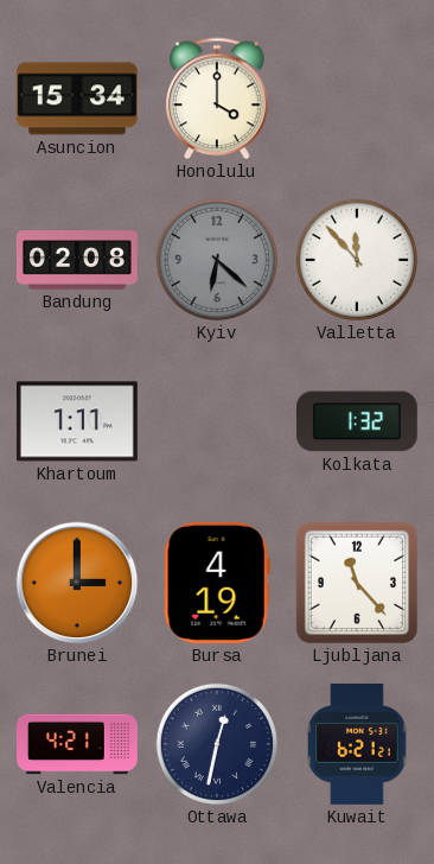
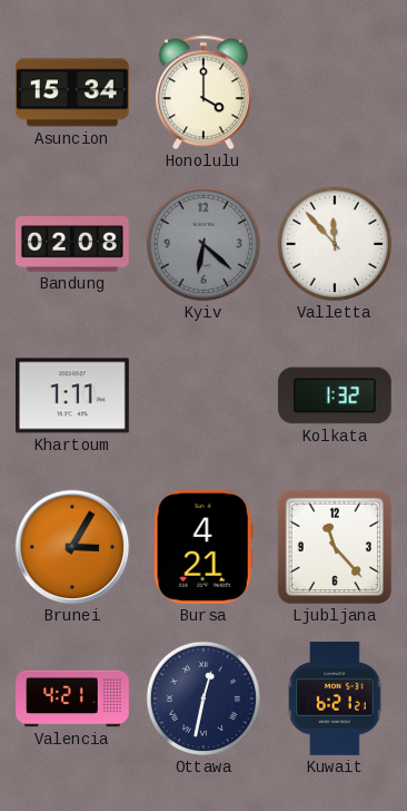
Brunei: 3:00 -> 3:05
Bursa: 4:19 -> 4:21
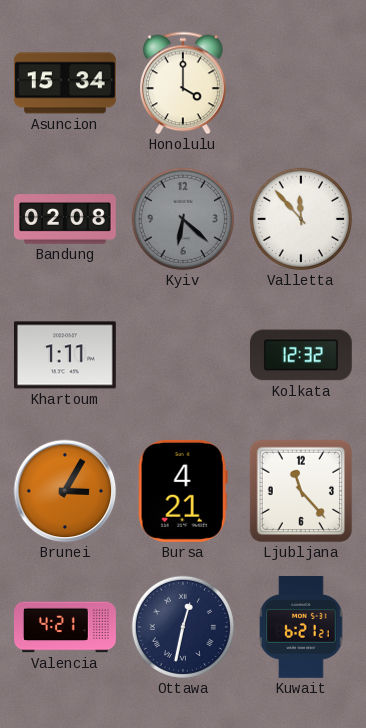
Kolkata: 1:32 -> 12:32
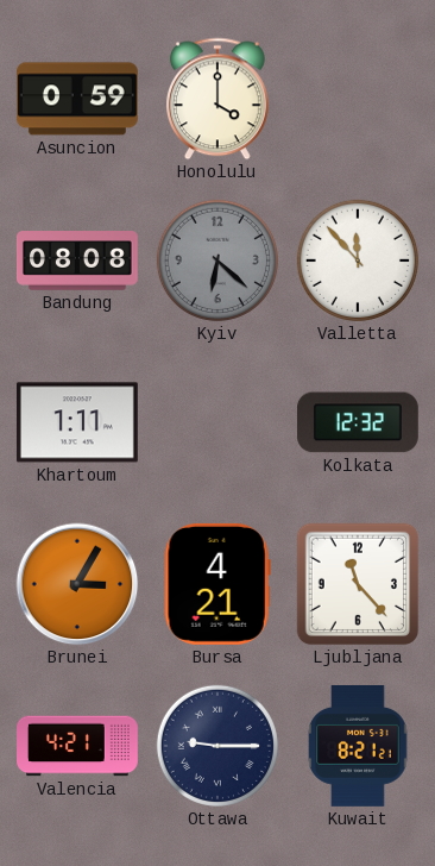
Asuncion: 15:34 -> 0:59
Bandung: 02:08 -> 08:08
Ottawa: 12:32 -> 9:15
Kuwait: 6:21 -> 8:21
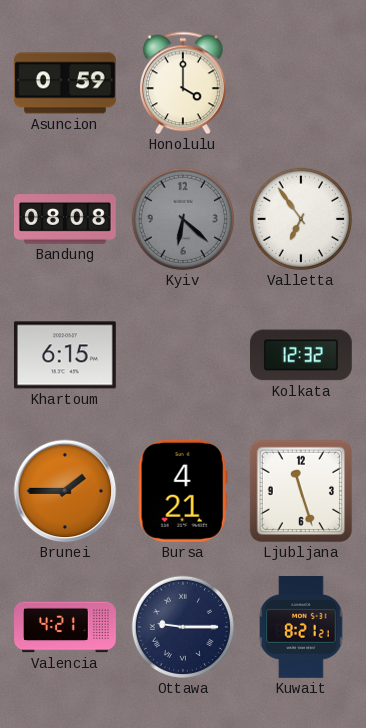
Valletta: 11:53 -> 6:54
Khartoum: 1:11 -> 6:15
Brunei: 3:05 -> 1:45
Ljubljana: 11:23 -> 11:27
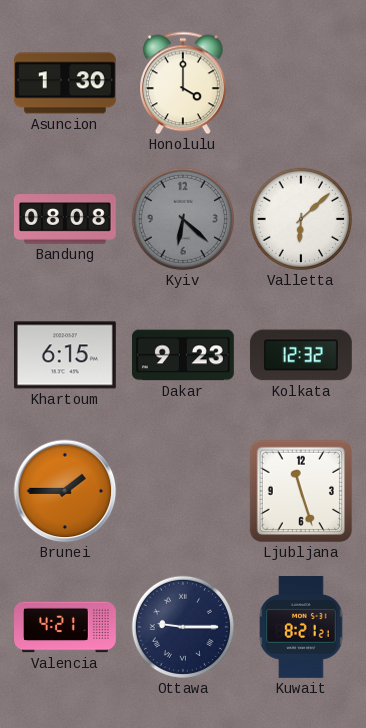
Asuncion: 0:59 -> 1:30
Valletta: 6:54 -> 6:08
Dakar: none -> 9:23
Bursa: 4:21 -> none
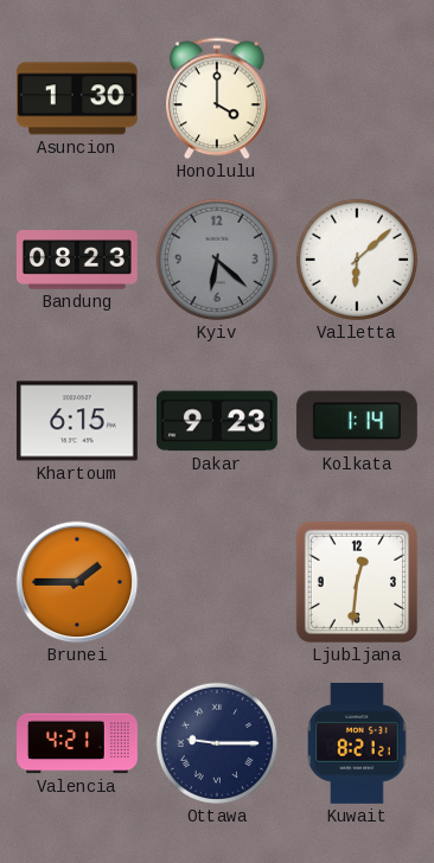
Bandung: 08:08 -> 08:23
Kolkata: 12:32 -> 1:14
Ljubljana: 11:27 -> 12:31
